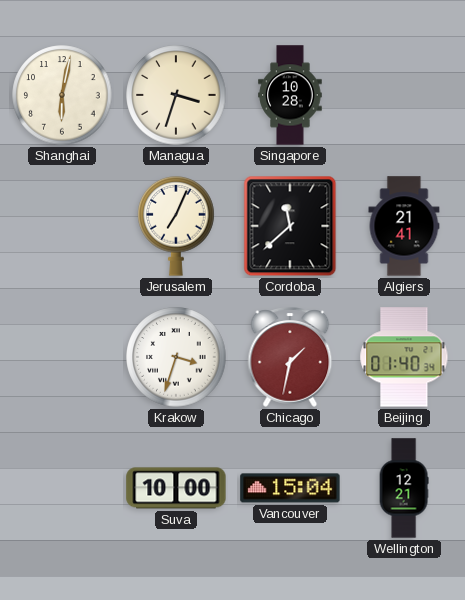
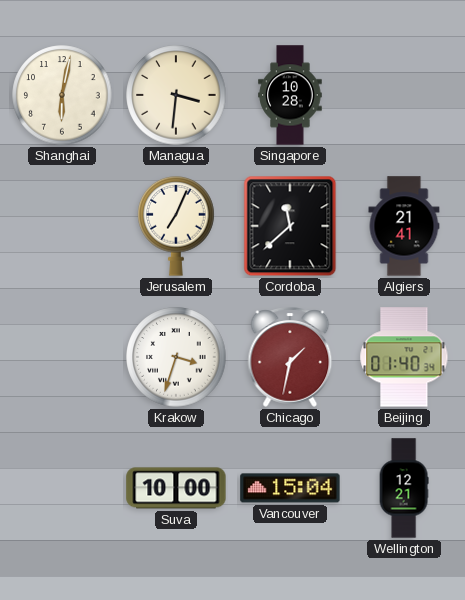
Managua: 3:33 -> 3:31
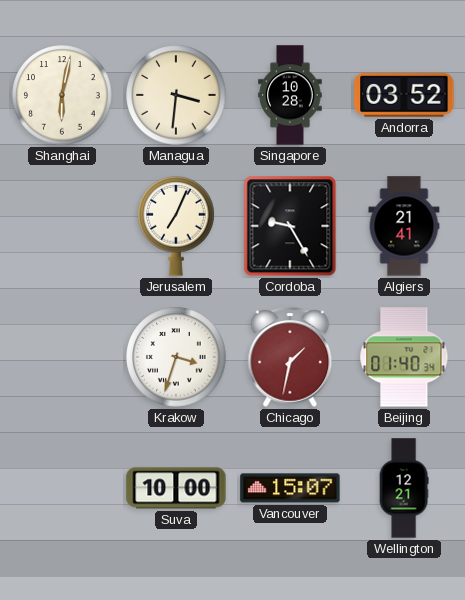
Andorra: none -> 03:52
Cordoba: 11:38 -> 9:25
Vancouver: 15:04 -> 15:07
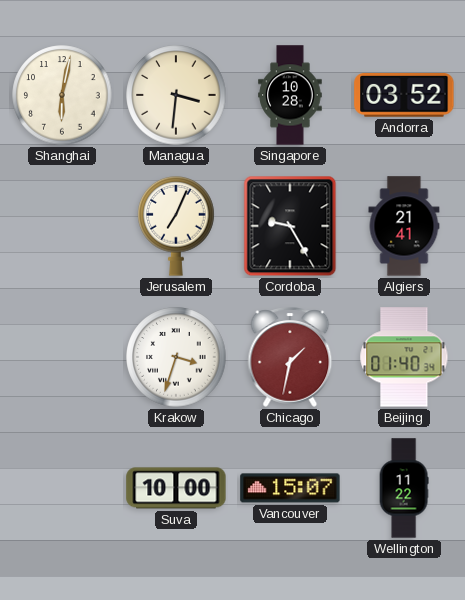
Wellington: 12:21 -> 11:22
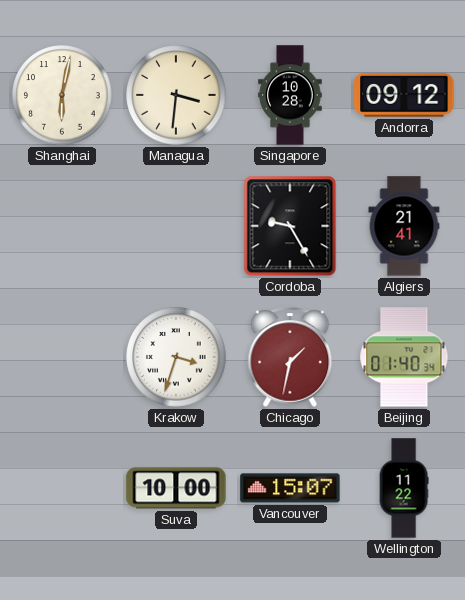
Andorra: 03:52 -> 09:12
Jerusalem: 7:04 -> none
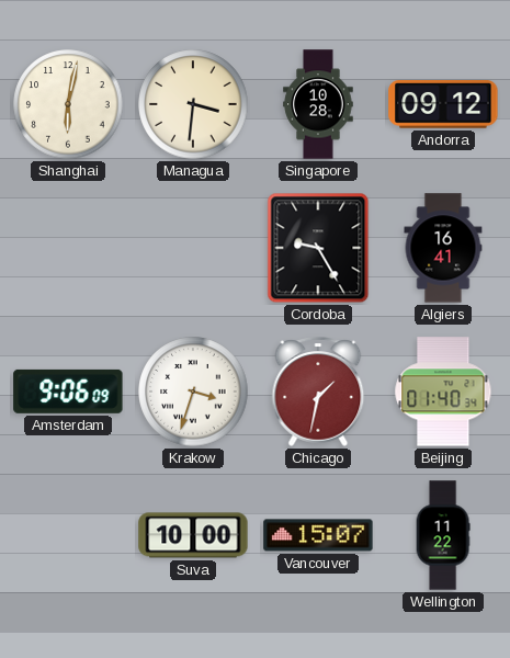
Algiers: 21:41 -> 16:41
Amsterdam: none -> 9:06
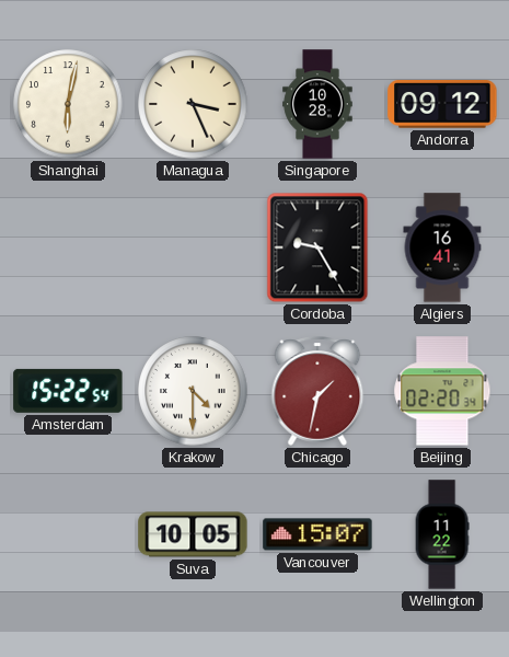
Managua: 3:31 -> 3:26
Amsterdam: 9:06 -> 15:22
Krakow: 3:33 -> 4:30
Beijing: 01:40 -> 02:20
Suva: 10:00 -> 10:05
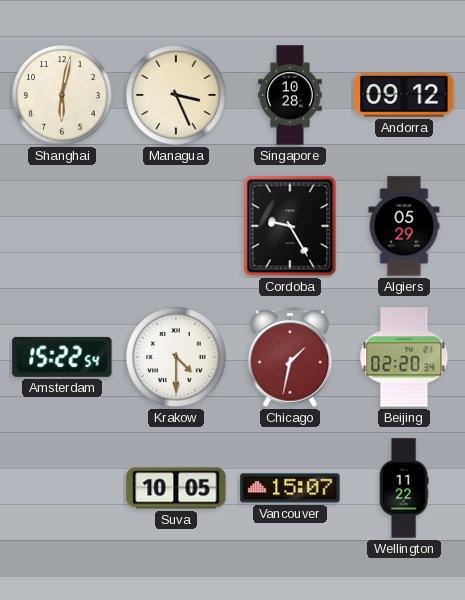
Algiers: 16:41 -> 05:29
